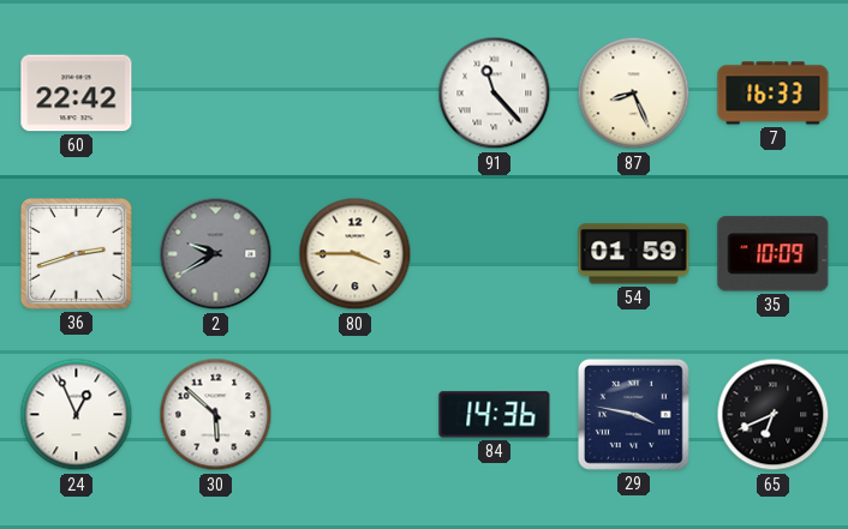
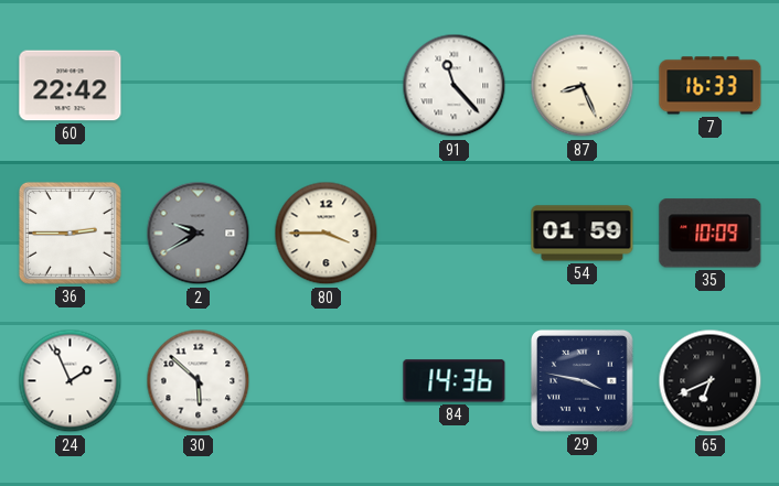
36: 2:42 -> 2:45
24: 12:56 -> 1:56
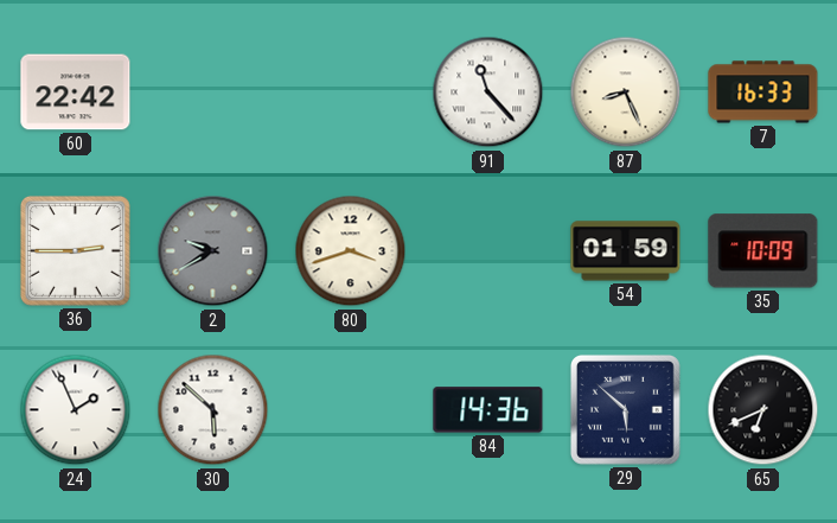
80: 3:45 -> 3:42
29: 3:47 -> 5:52
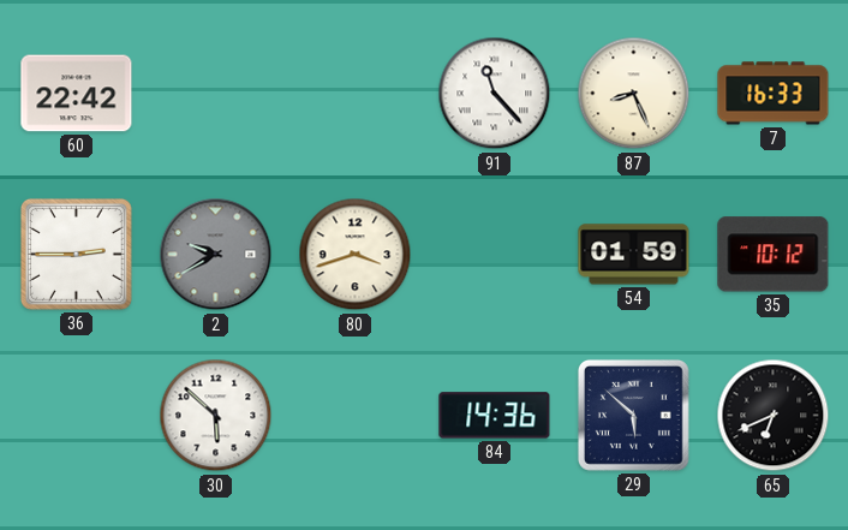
35: 10:09 -> 10:12
24: 1:56 -> none
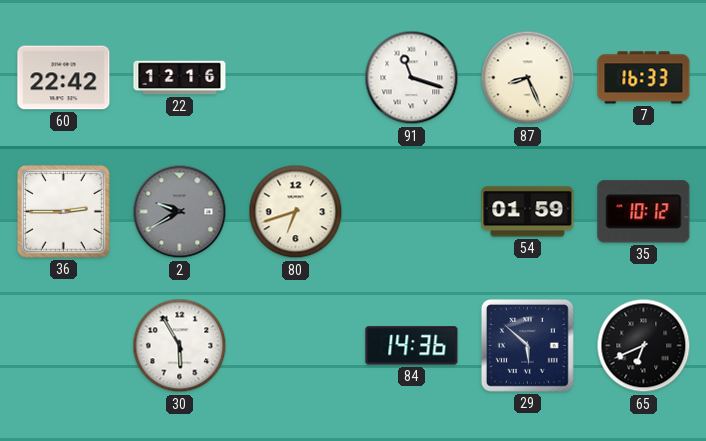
22: none -> 12:16
91: 11:23 -> 11:18
80: 3:42 -> 6:42
30: 5:52 -> 5:55
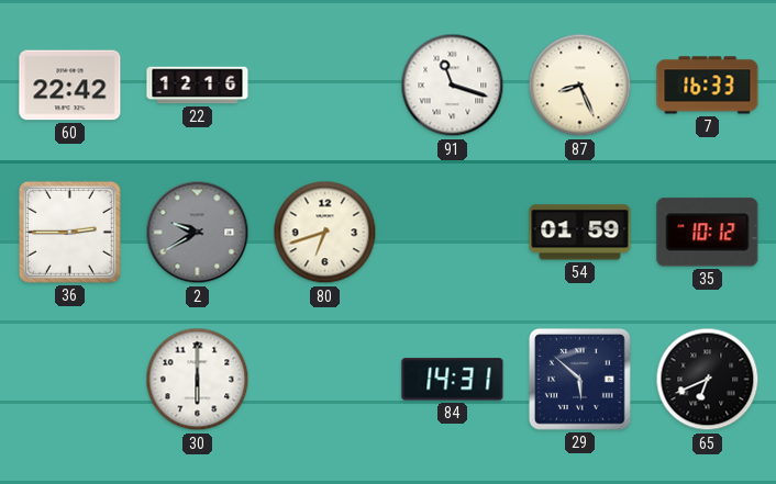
30: 5:55 -> 6:00
84: 14:36 -> 14:31
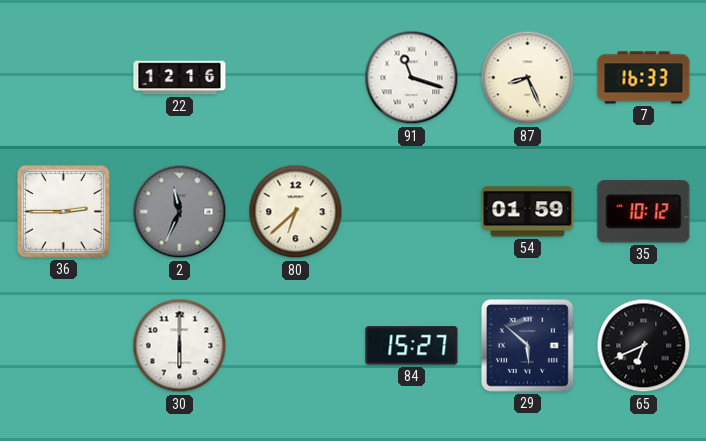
60: 22:42 -> none
2: 9:40 -> 11:34
80: 6:42 -> 6:38
84: 14:31 -> 15:27
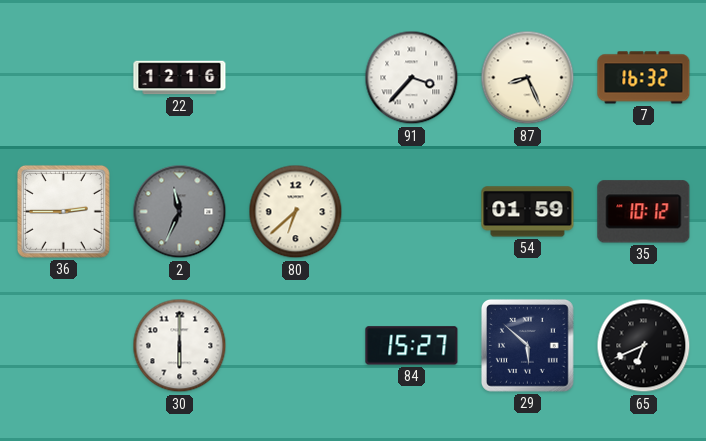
91: 11:18 -> 3:37
7: 16:33 -> 16:32
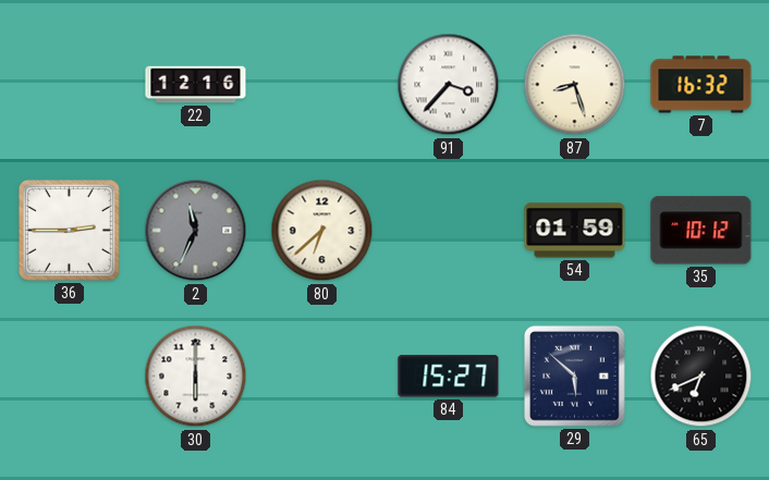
87: 8:26 -> 8:27
